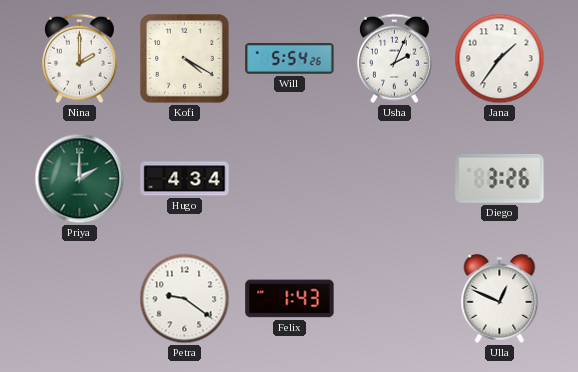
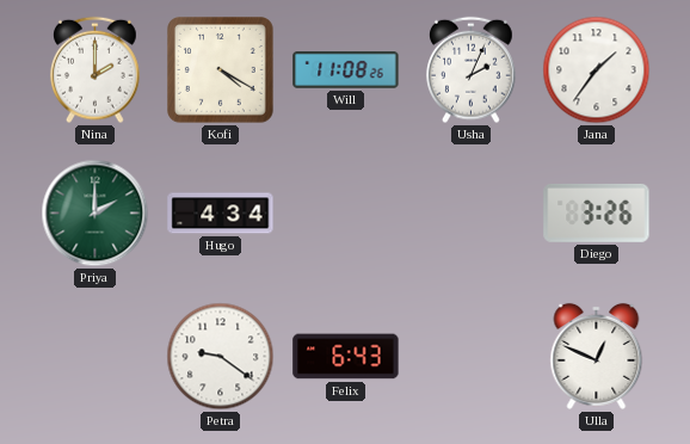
Will: 5:54 -> 11:08
Felix: 1:43 -> 6:43
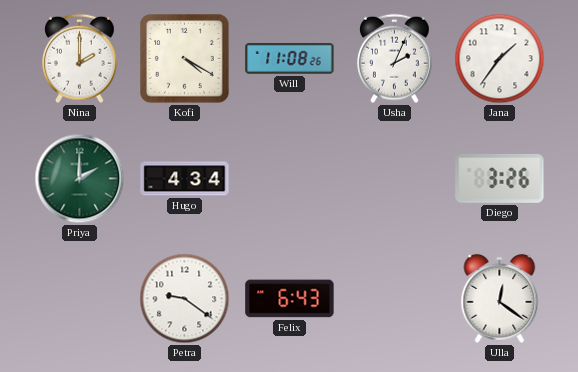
Ulla: 12:49 -> 12:21
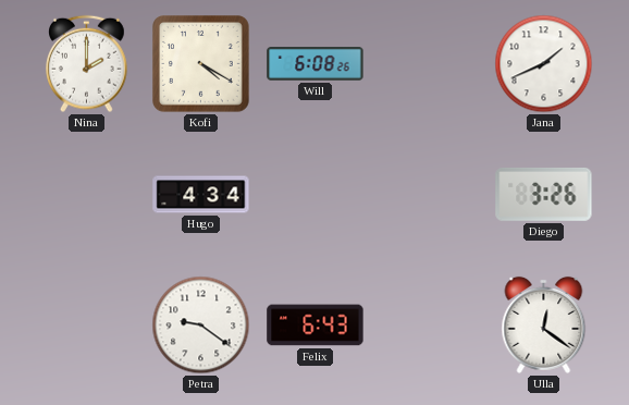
Will: 11:08 -> 6:08
Usha: 2:04 -> none
Jana: 1:36 -> 1:41
Priya: 2:00 -> none
